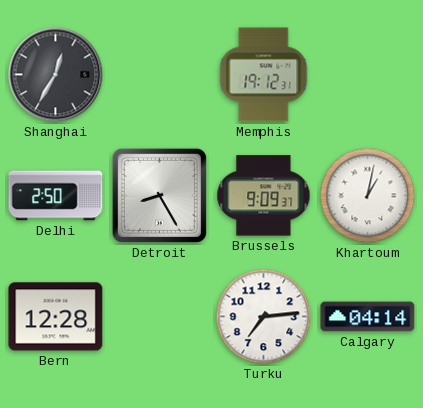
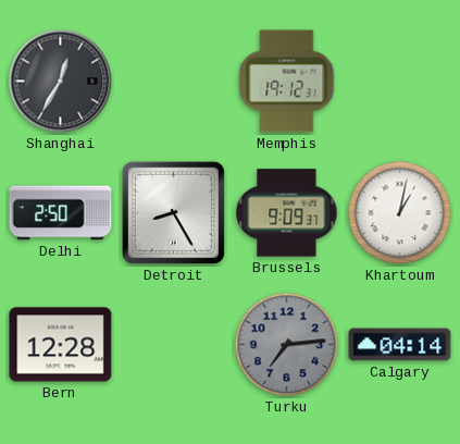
Turku dial: white -> grey
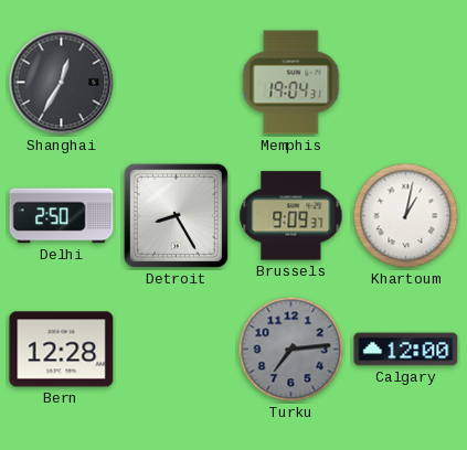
Memphis: 19:12 -> 19:04
Calgary: 04:14 -> 12:00
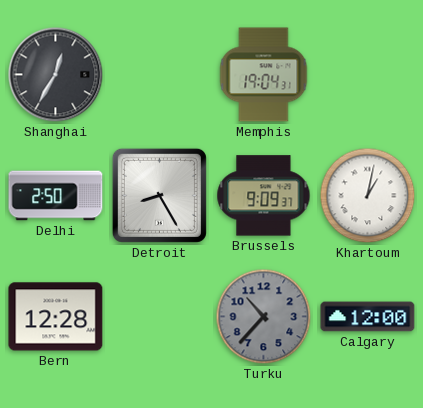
Turku: 7:14 -> 10:37
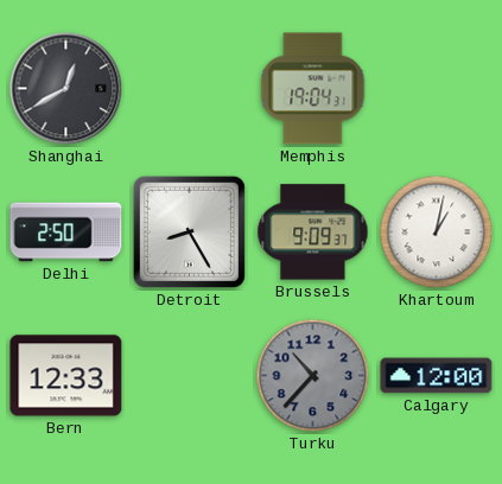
Shanghai: 12:35 -> 12:40
Bern: 12:28 -> 12:33
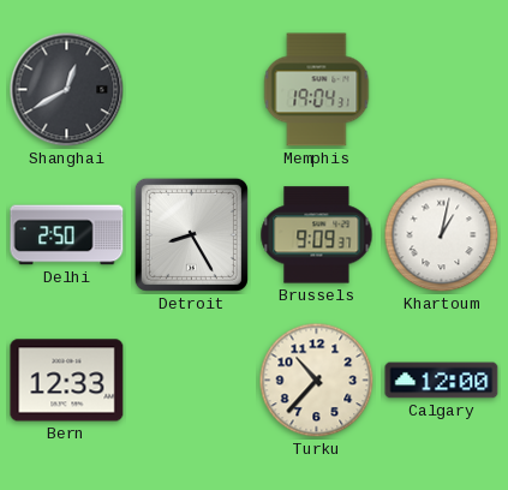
Turku dial: grey -> cream
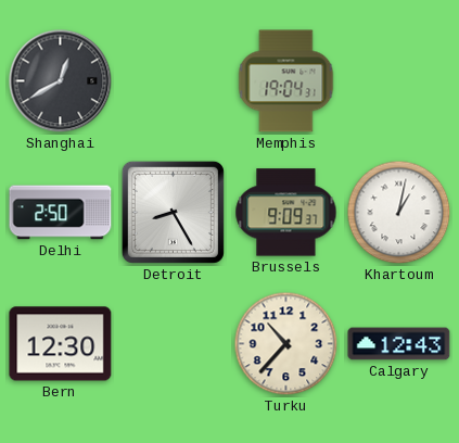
Bern: 12:33 -> 12:30
Calgary: 12:00 -> 12:43
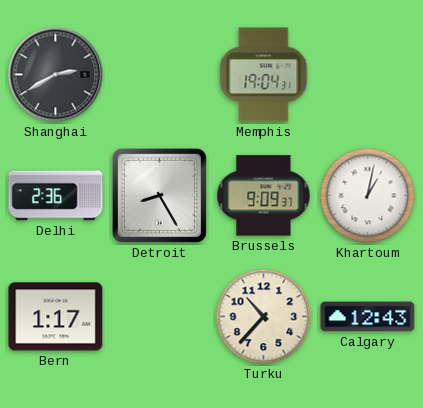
Shanghai: 12:40 -> 2:40
Delhi: 2:50 -> 2:36
Bern: 12:30 -> 1:17
